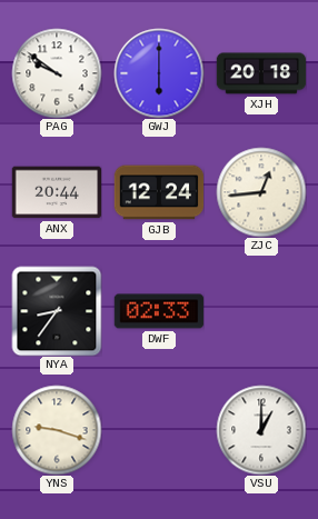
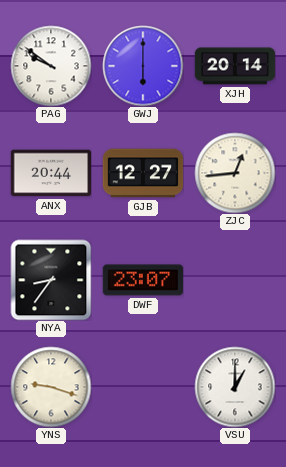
XJH: 20:18 -> 20:14
GJB: 12:24 -> 12:27
DWF: 02:33 -> 23:07
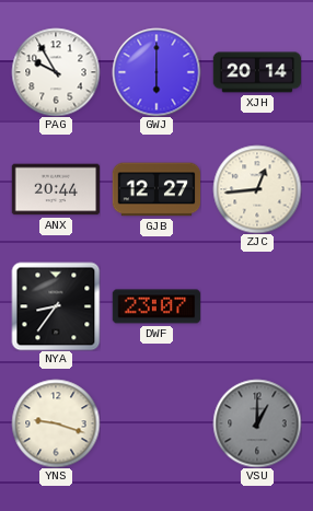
PAG: 9:51 -> 9:55
VSU dial: white -> grey
